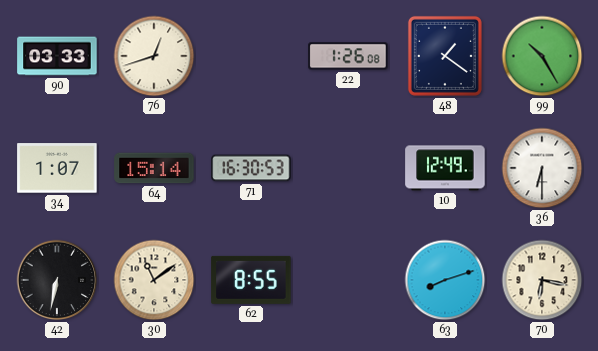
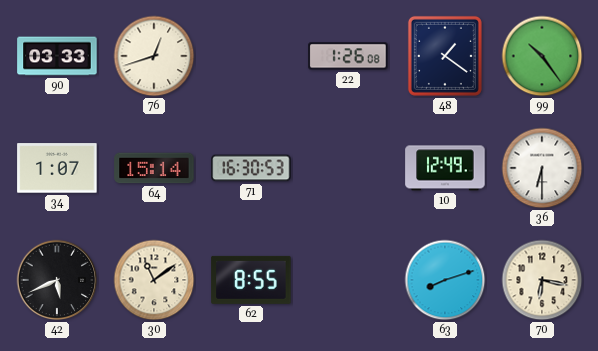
99: 10:25 -> 10:24
42: 6:32 -> 5:41
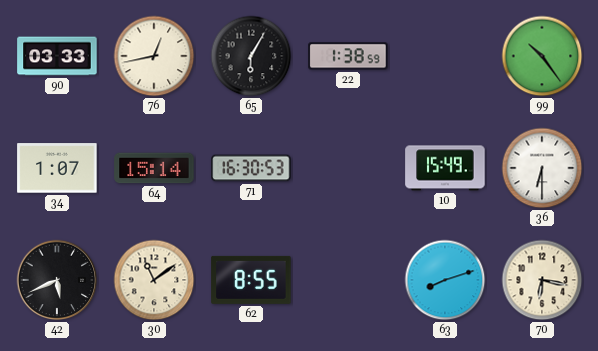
76: 12:42 -> 12:43
65: none -> 6:05
22: 1:26 -> 1:38
48: 1:21 -> none
10: 12:49 -> 15:49
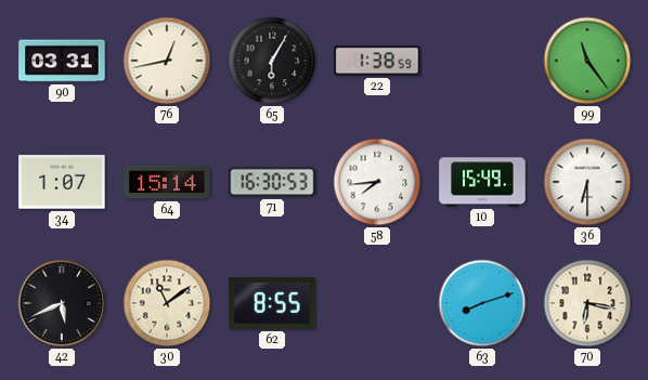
90: 03:33 -> 03:31
99: 10:24 -> 11:24
58: none -> 7:44
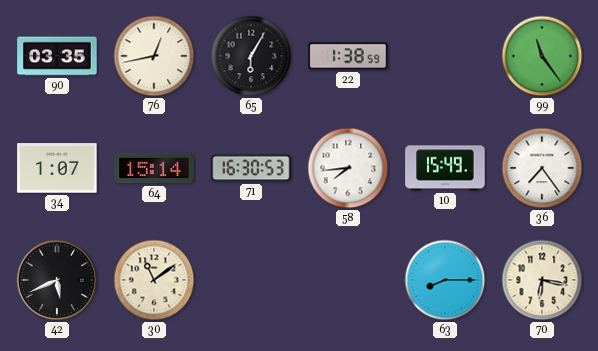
90: 03:31 -> 03:35
36: 6:30 -> 7:24
62: 8:55 -> none
63: 8:12 -> 8:15
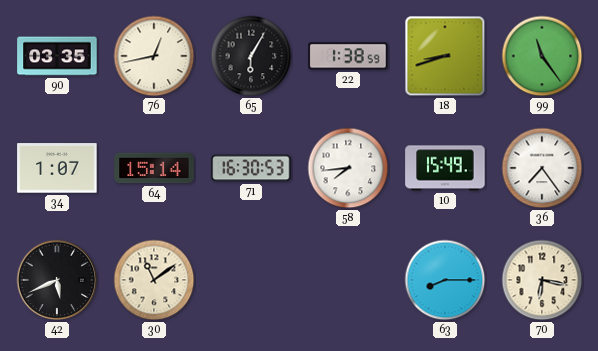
18: none -> 8:42
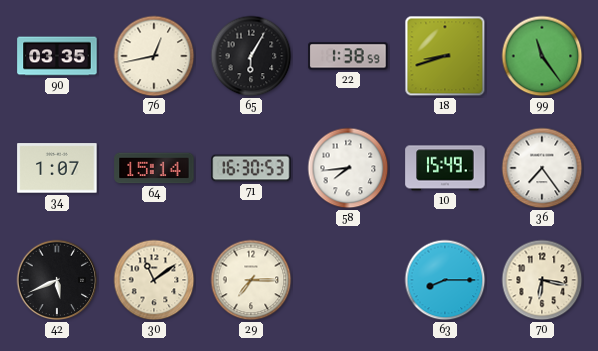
29: none -> 7:15
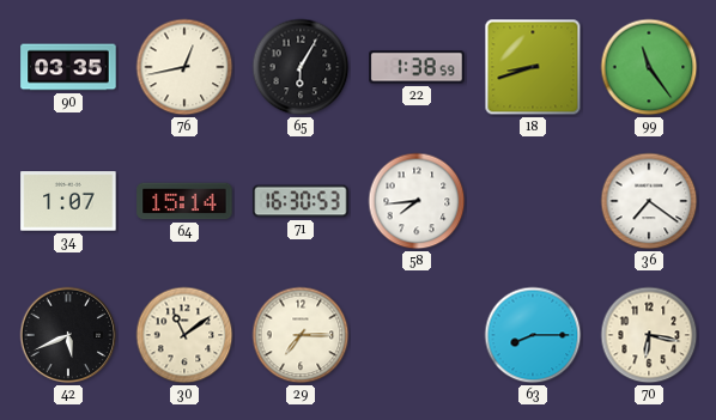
10: 15:49 -> none
36: 7:24 -> 7:21
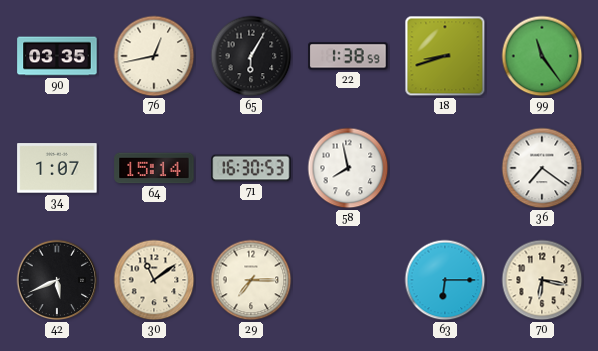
58: 7:44 -> 7:58
63: 8:15 -> 6:15
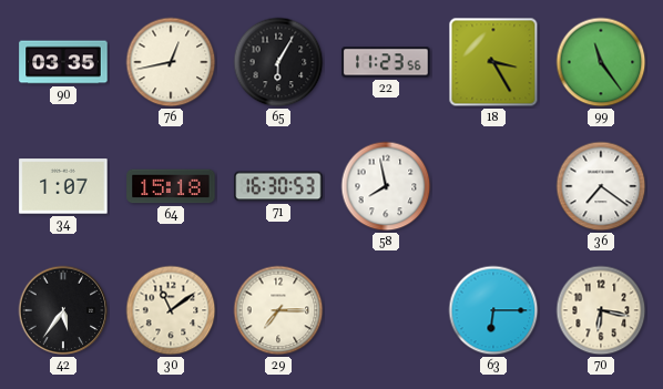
22: 1:38 -> 11:23
18: 8:42 -> 3:25
64: 15:14 -> 15:18
42: 5:41 -> 5:36
